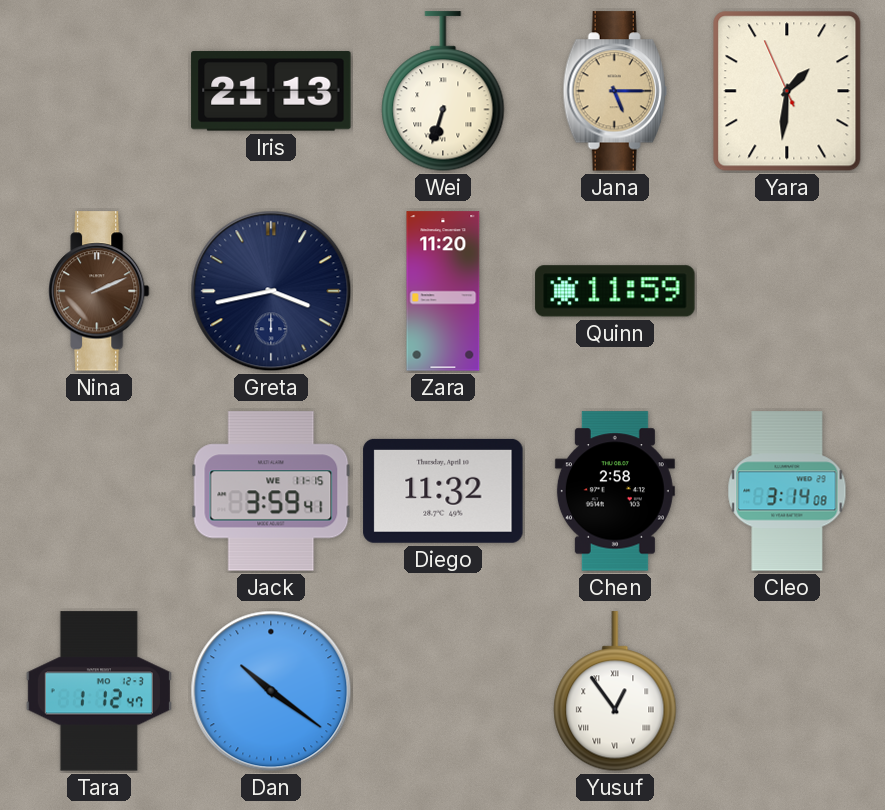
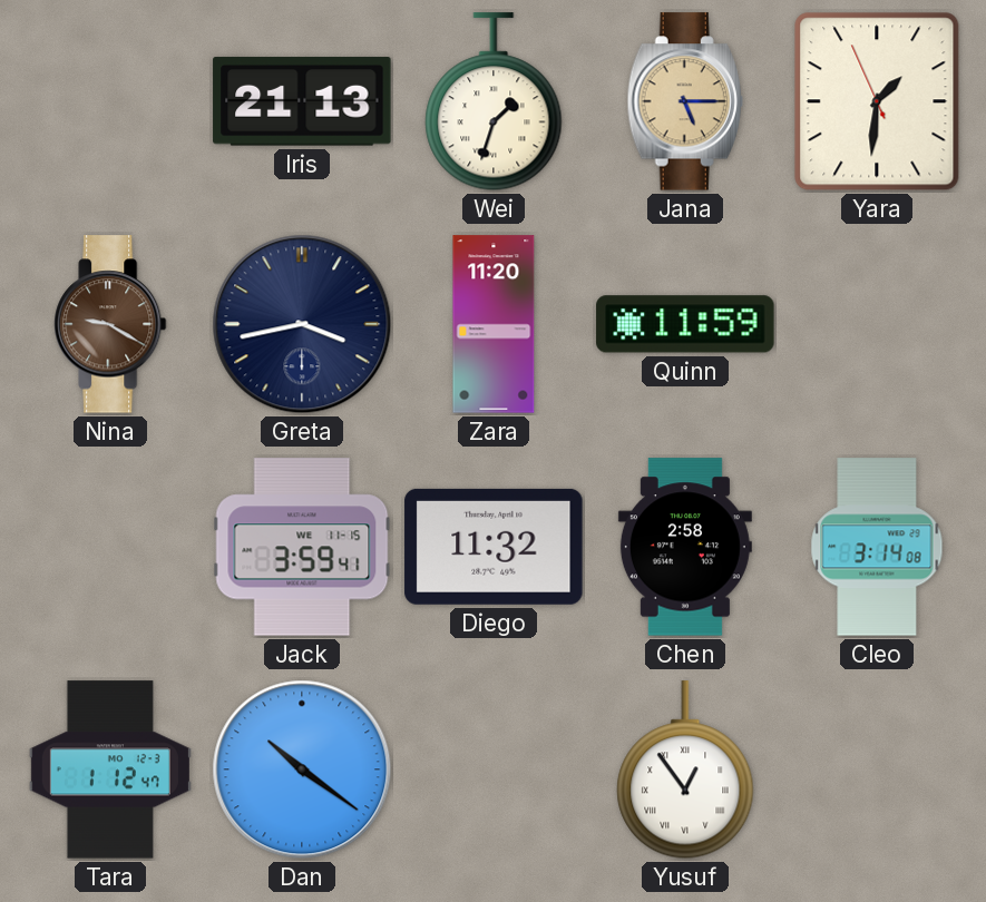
Wei: 6:33 -> 1:33
Nina: 2:11 -> 9:20
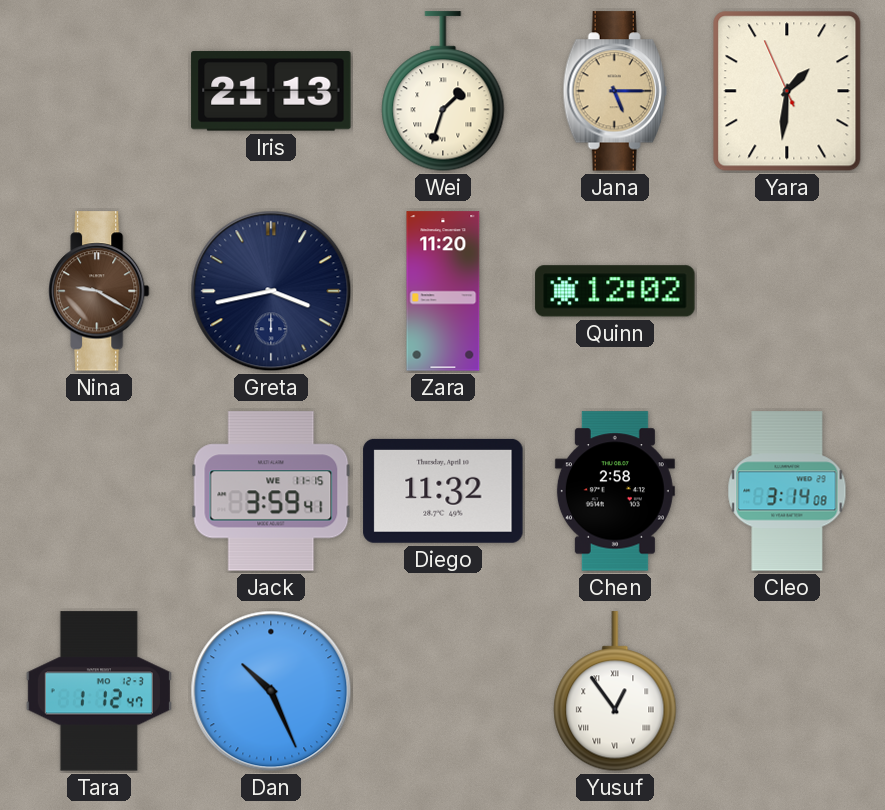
Quinn: 11:59 -> 12:02
Dan: 10:21 -> 10:26
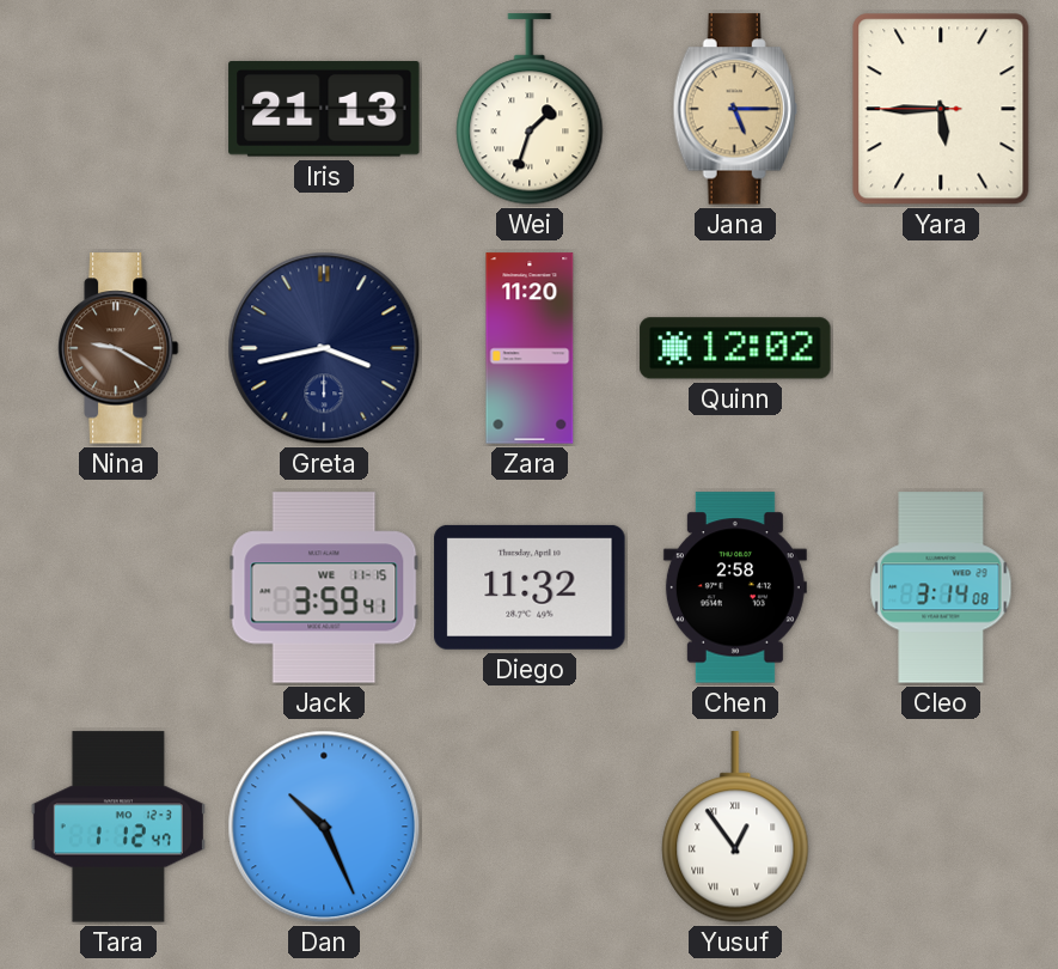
Yara: 1:30 -> 5:44
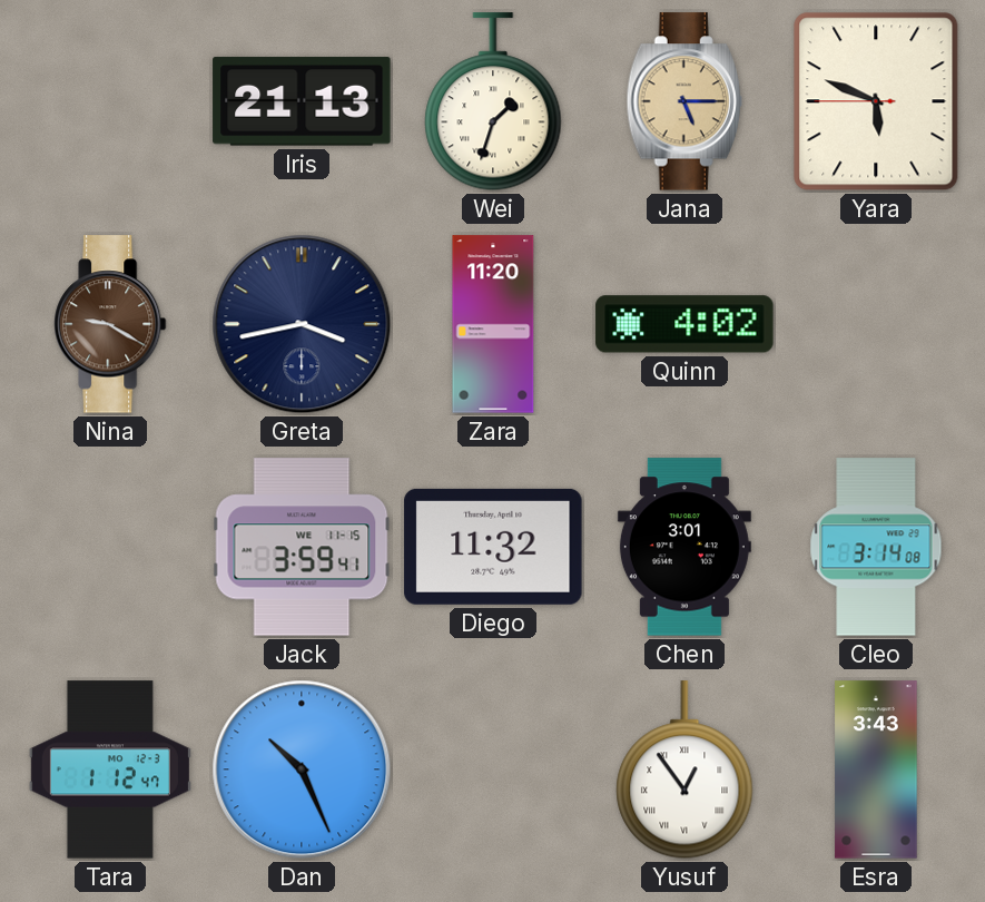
Yara: 5:44 -> 5:48
Quinn: 12:02 -> 4:02
Chen: 2:58 -> 3:01
Esra: none -> 3:43
